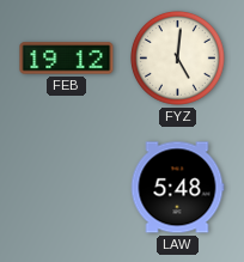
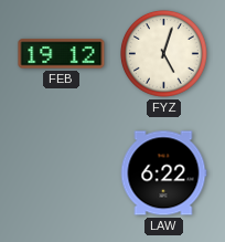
FYZ: 5:01 -> 5:03
LAW: 5:48 -> 6:22
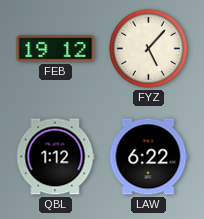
FYZ: 5:03 -> 5:07
QBL: none -> 1:12
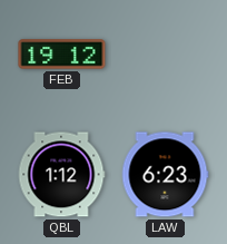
FYZ: 5:07 -> none
LAW: 6:22 -> 6:23
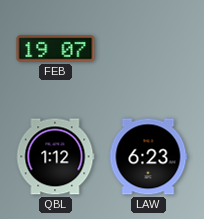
FEB: 19:12 -> 19:07
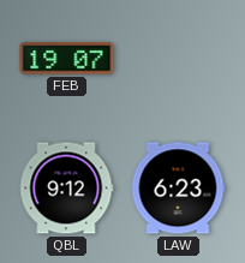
QBL: 1:12 -> 9:12
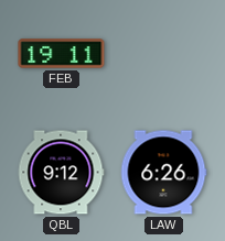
FEB: 19:07 -> 19:11
LAW: 6:23 -> 6:26
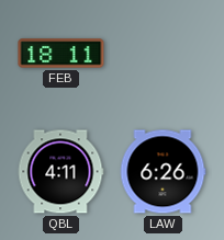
FEB: 19:11 -> 18:11
QBL: 9:12 -> 4:11
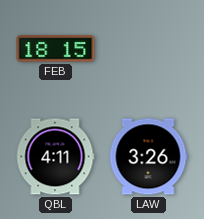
FEB: 18:11 -> 18:15
LAW: 6:26 -> 3:26
